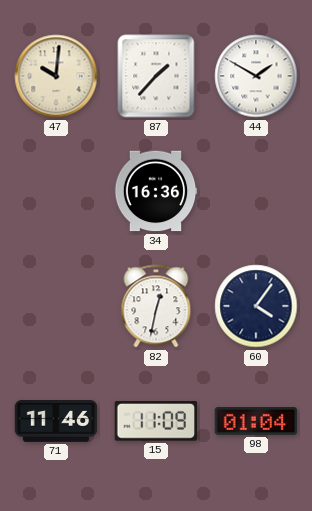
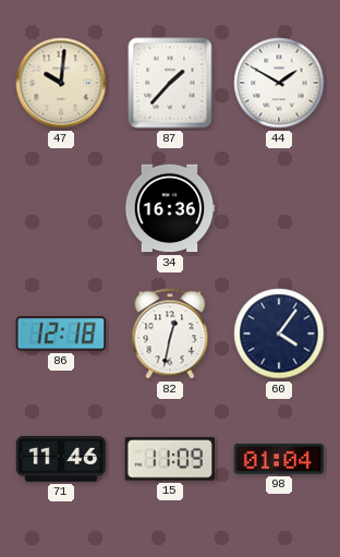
86: none -> 12:18
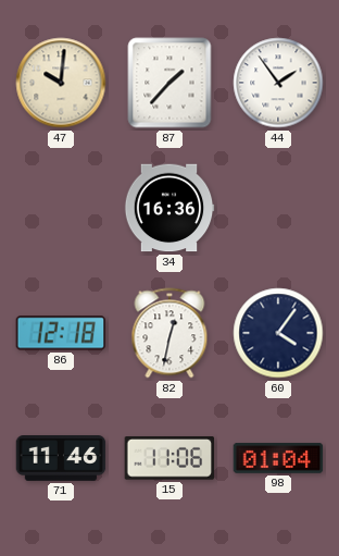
44: 1:50 -> 1:54
15: 11:09 -> 11:06
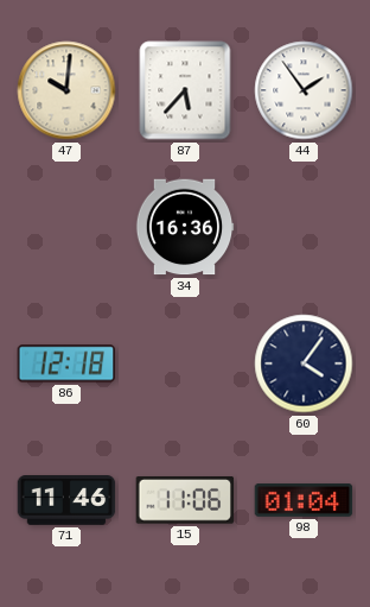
87: 1:37 -> 5:37
82: 12:32 -> none
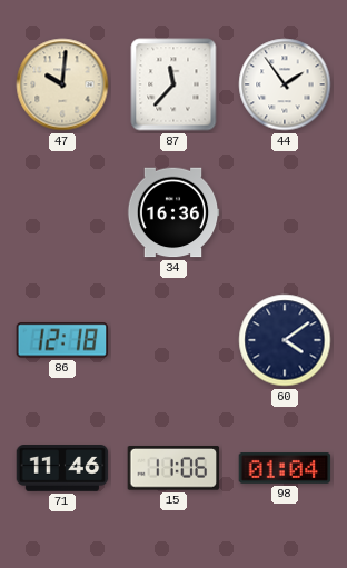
87: 5:37 -> 11:37
60: 4:06 -> 4:09
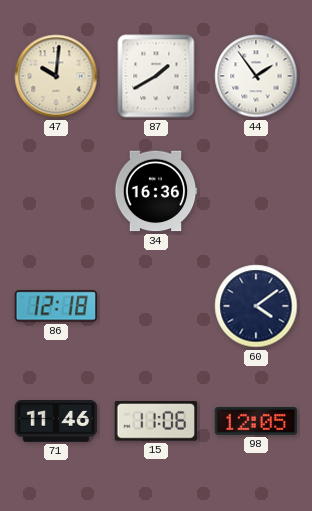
87: 11:37 -> 1:40
98: 01:04 -> 12:05
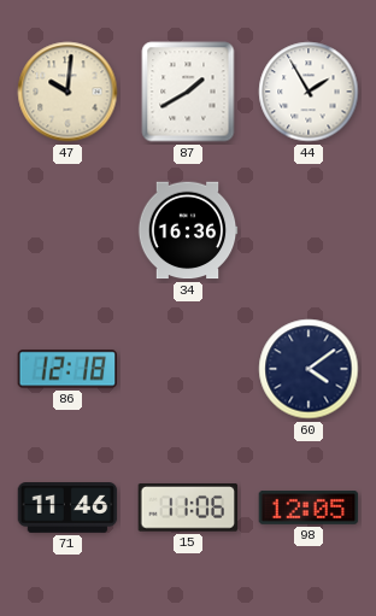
44: 1:54 -> 1:55
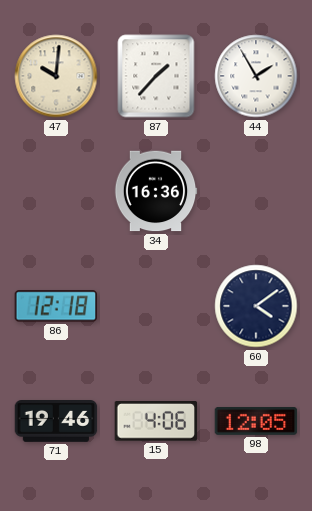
87: 1:40 -> 1:37
71: 11:46 -> 19:46
15: 11:06 -> 4:06
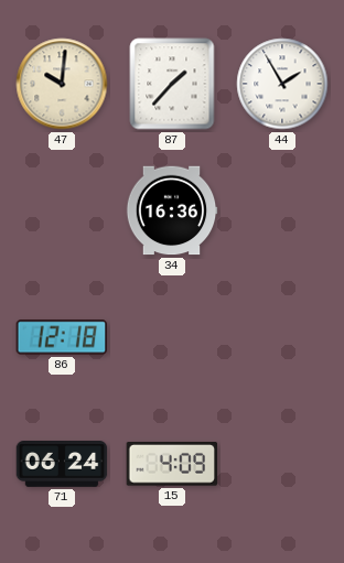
60: 4:09 -> none
71: 19:46 -> 06:24
15: 4:06 -> 4:09
98: 12:05 -> none
